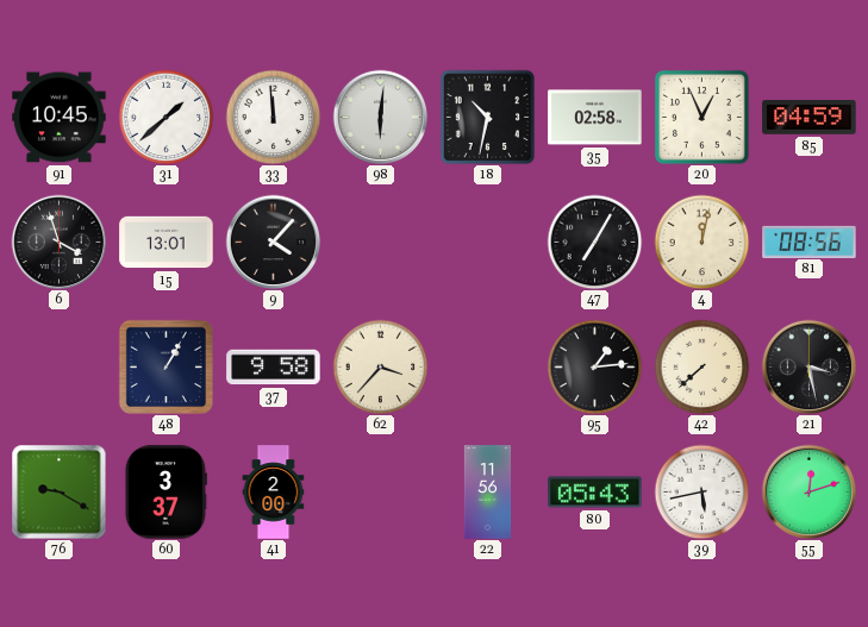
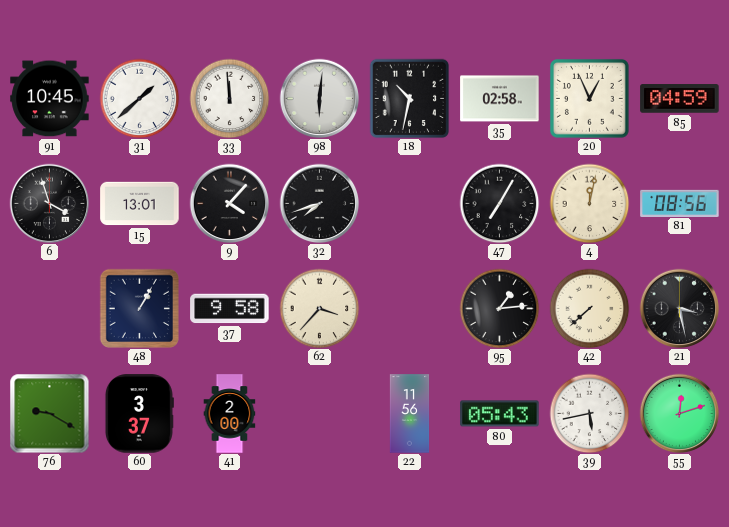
32: none -> 7:42
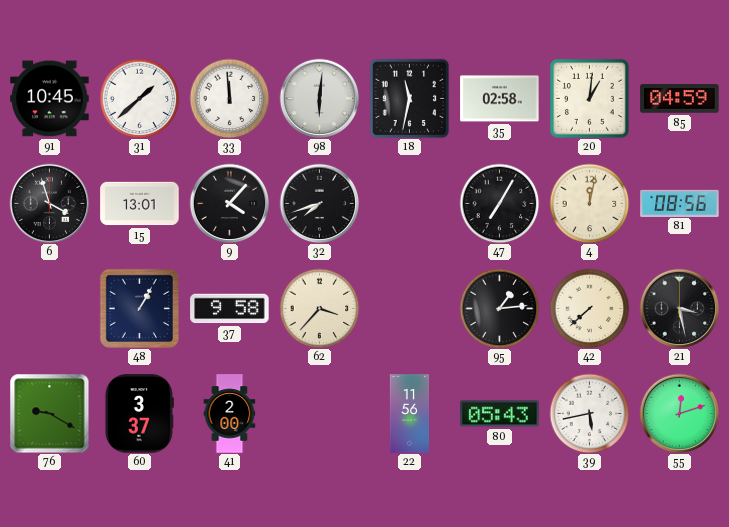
18: 10:32 -> 11:32
20: 12:56 -> 1:01
